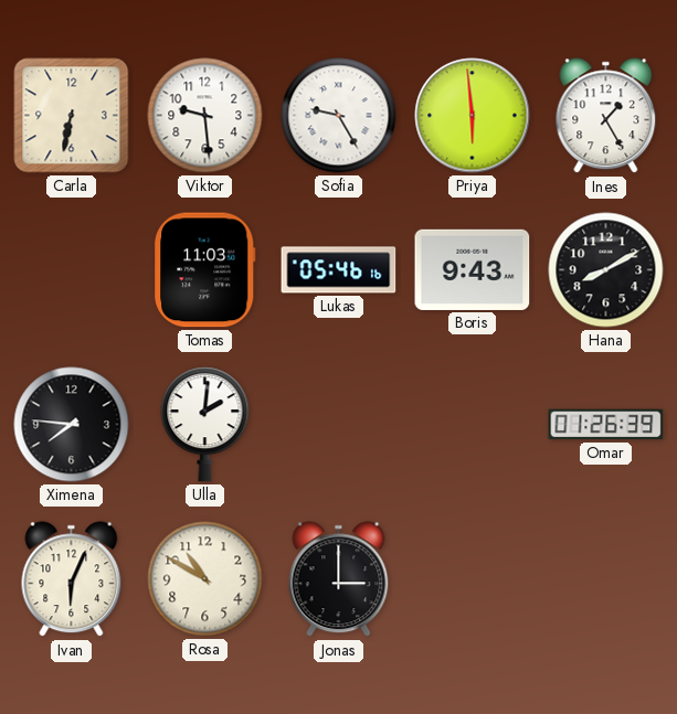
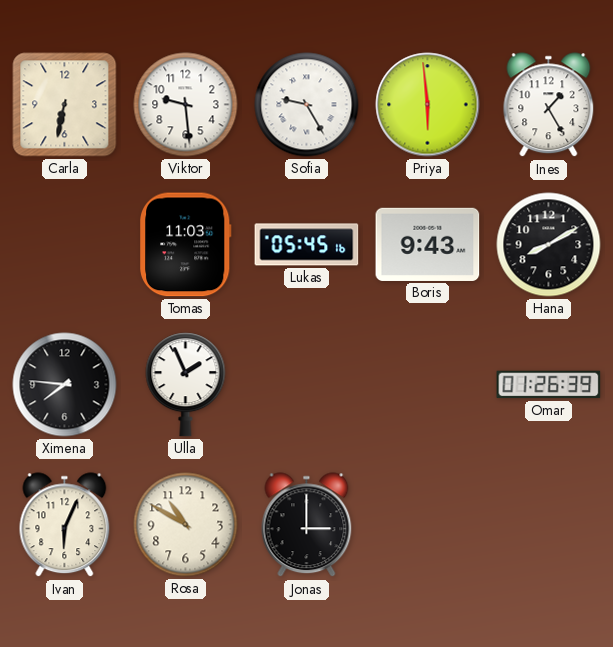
Lukas: 05:46 -> 05:45
Ulla: 2:01 -> 1:56
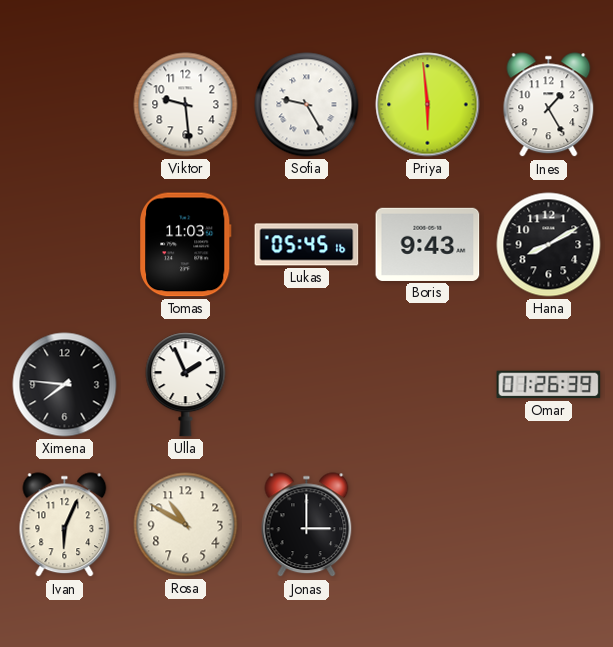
Carla: 6:32 -> none
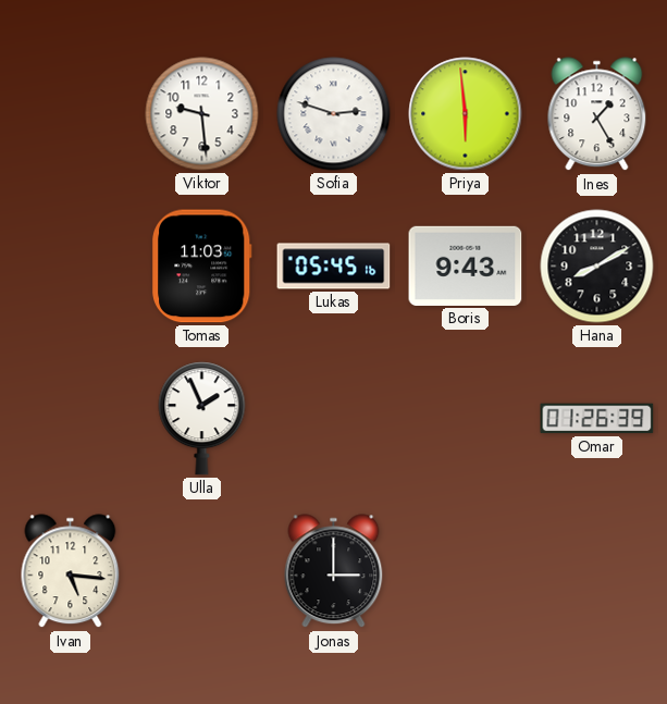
Sofia: 9:25 -> 2:48
Ximena: 7:46 -> none
Ivan: 6:04 -> 5:16
Rosa: 10:50 -> none
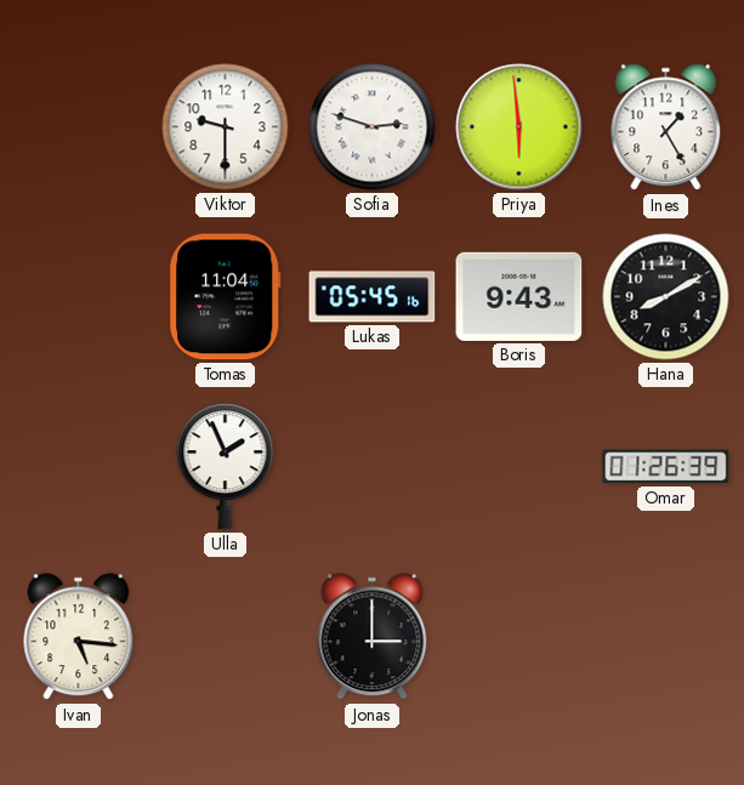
Viktor: 9:29 -> 9:30
Tomas: 11:03 -> 11:04
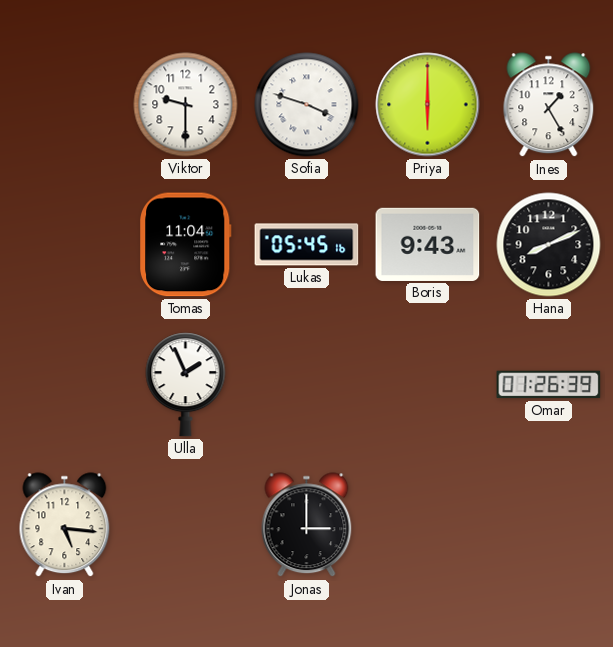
Sofia: 2:48 -> 3:48
Priya: 5:59 -> 6:00
Hana: 8:10 -> 8:11
